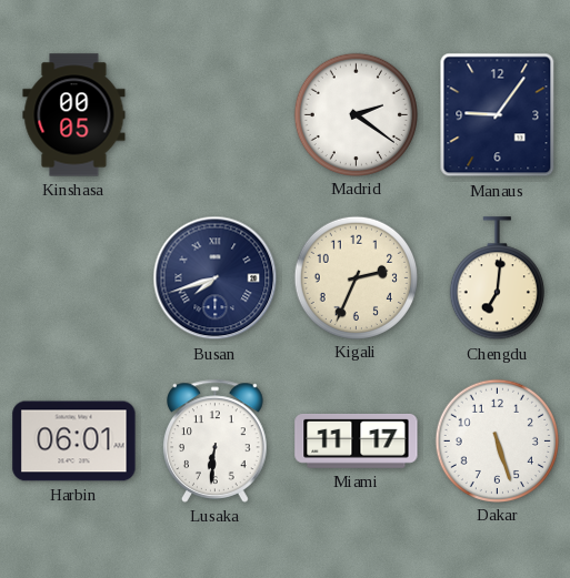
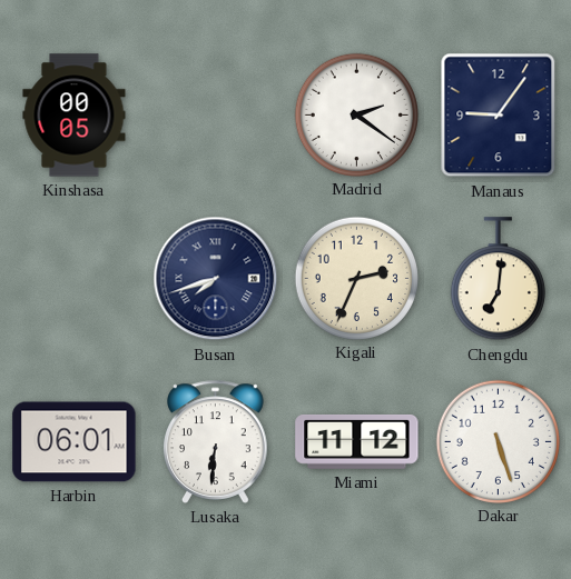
Miami: 11:17 -> 11:12
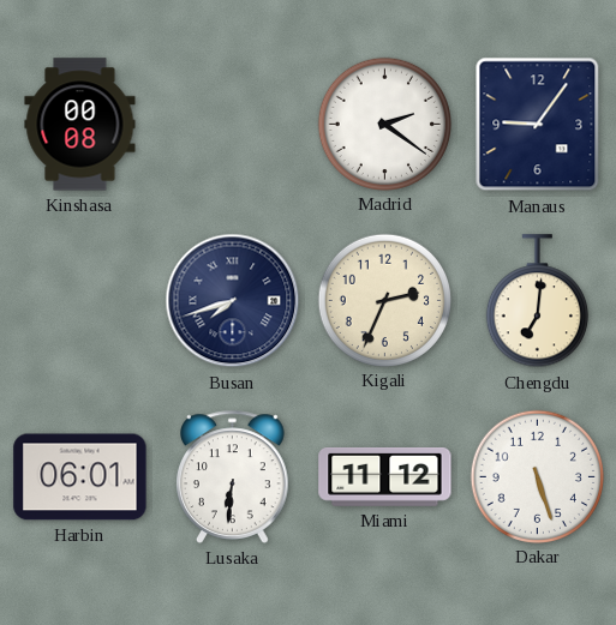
Kinshasa: 00:05 -> 00:08
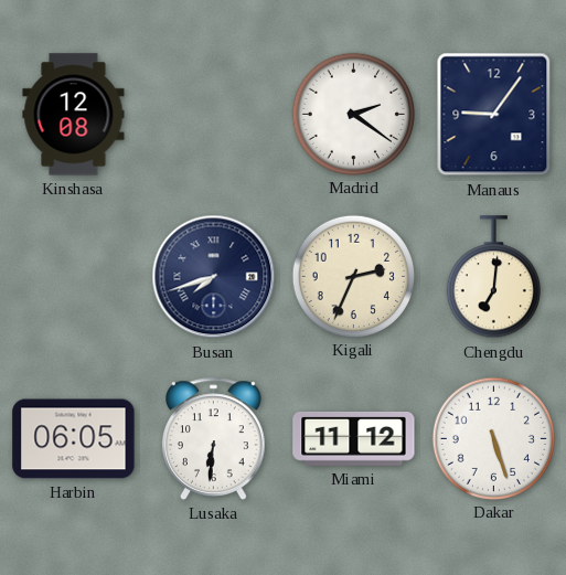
Kinshasa: 00:08 -> 12:08
Harbin: 06:01 -> 06:05
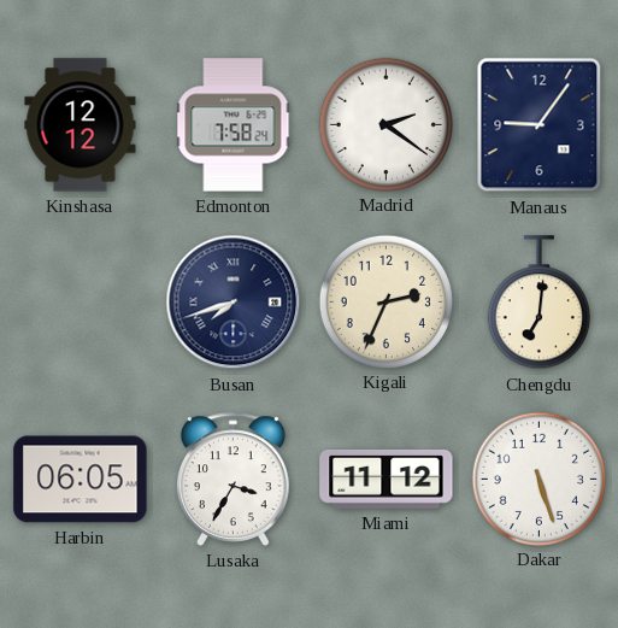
Kinshasa: 12:08 -> 12:12
Edmonton: none -> 7:58
Lusaka: 6:31 -> 3:35
